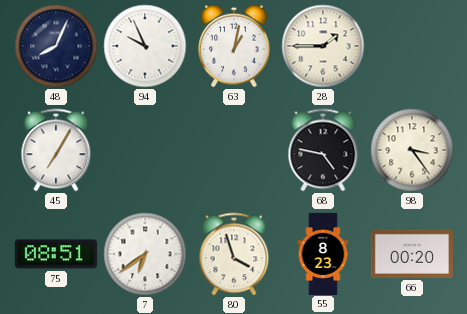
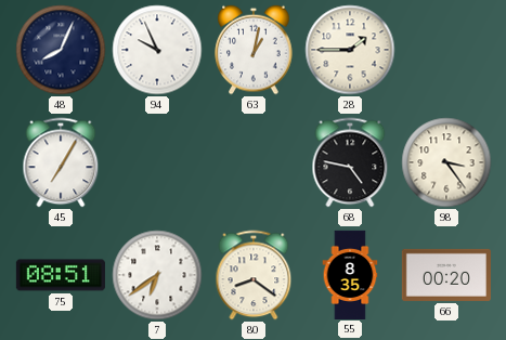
80: 3:57 -> 8:21
55: 8:23 -> 8:35
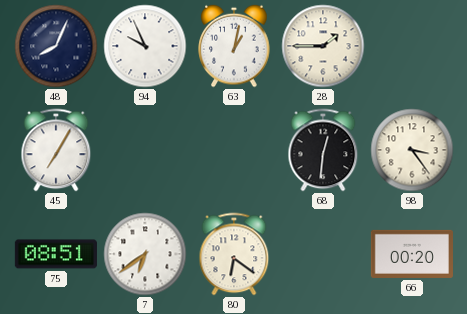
68: 4:47 -> 12:31
80: 8:21 -> 6:21
55: 8:35 -> none
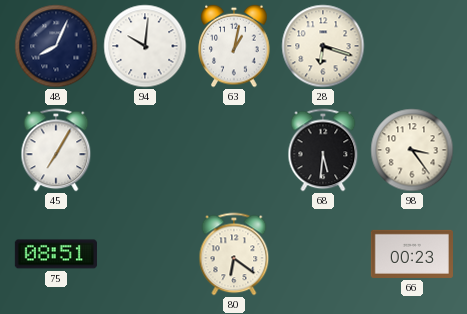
94: 9:56 -> 10:01
28: 1:45 -> 6:18
68: 12:31 -> 5:31
7: 6:39 -> none
66: 00:20 -> 00:23
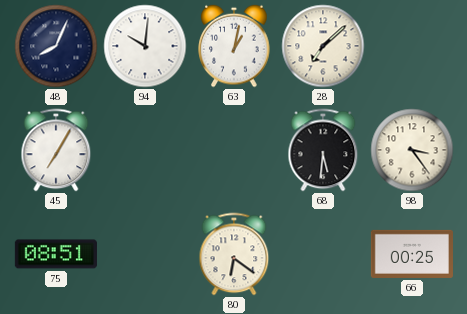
28: 6:18 -> 7:08
66: 00:23 -> 00:25
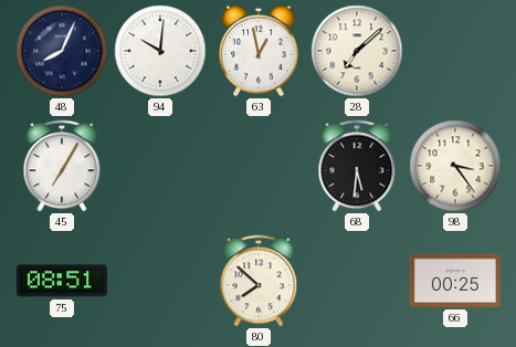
63: 1:02 -> 12:58
80: 6:21 -> 7:52
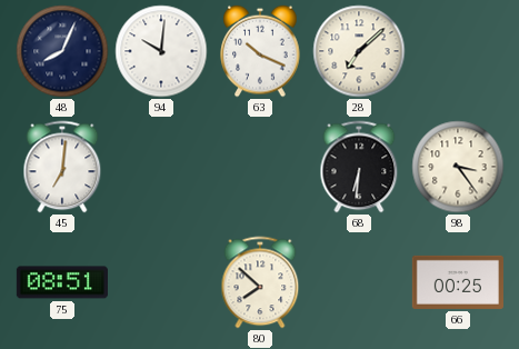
63: 12:58 -> 10:19
45: 7:05 -> 7:01
68: 5:31 -> 6:31
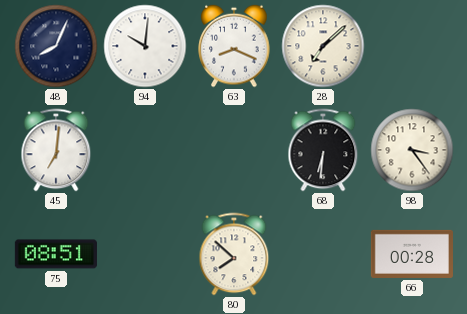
63: 10:19 -> 8:19
66: 00:25 -> 00:28
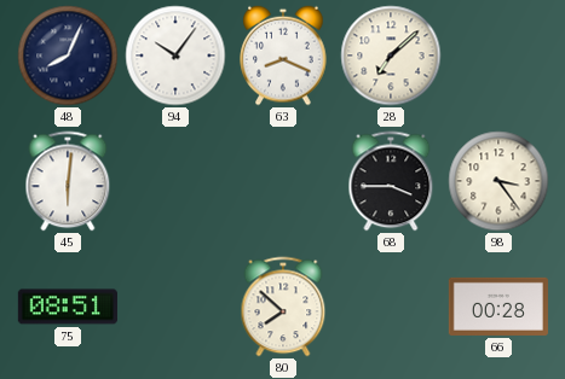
94: 10:01 -> 10:06
45: 7:01 -> 6:01
68: 6:31 -> 3:45
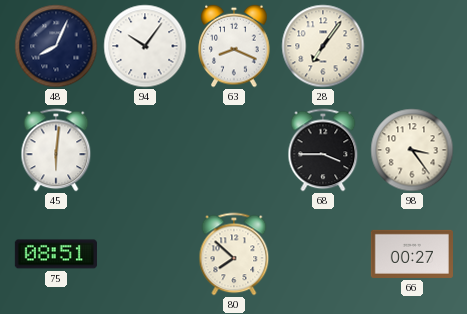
28: 7:08 -> 7:06
66: 00:28 -> 00:27
